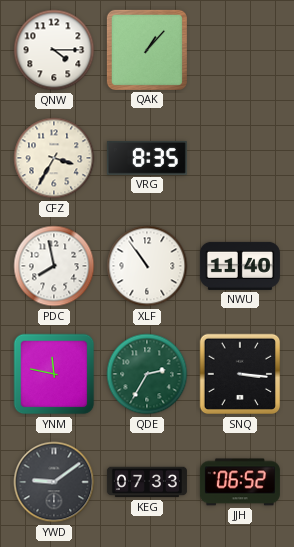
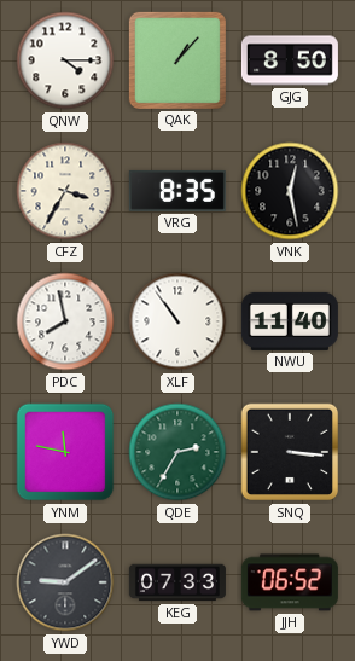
GJG: none -> 8:50
VNK: none -> 12:28
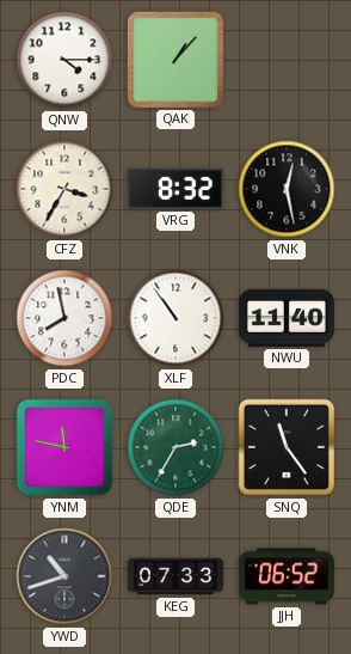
GJG: 8:50 -> none
VRG: 8:35 -> 8:32
SNQ: 3:16 -> 11:24
YWD: 9:09 -> 10:42
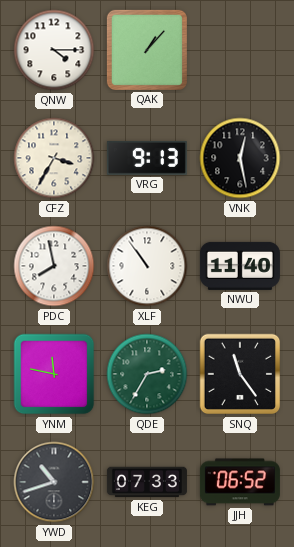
VRG: 8:32 -> 9:13
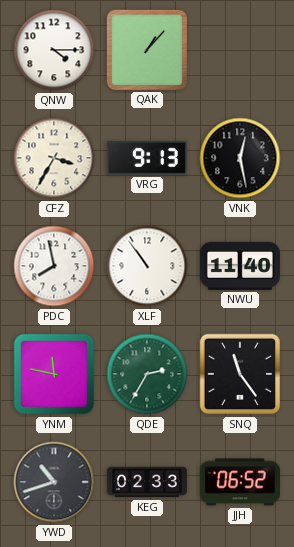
KEG: 07:33 -> 02:33
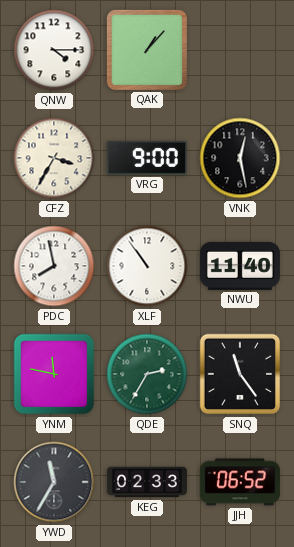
VRG: 9:13 -> 9:00
YWD: 10:42 -> 11:35
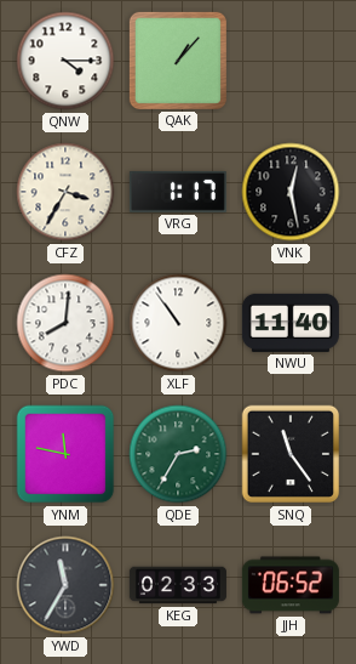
VRG: 9:00 -> 1:17
PDC: 7:58 -> 8:01
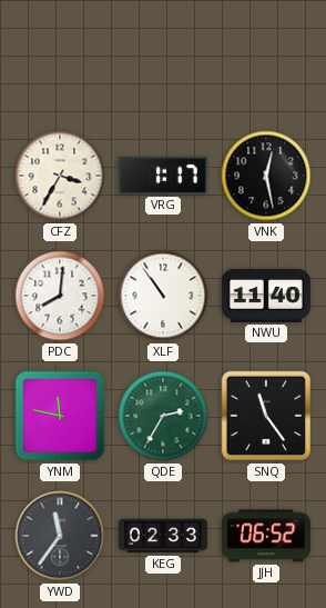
QNW: 4:15 -> none
QAK: 1:07 -> none
YWD: 11:35 -> 11:36
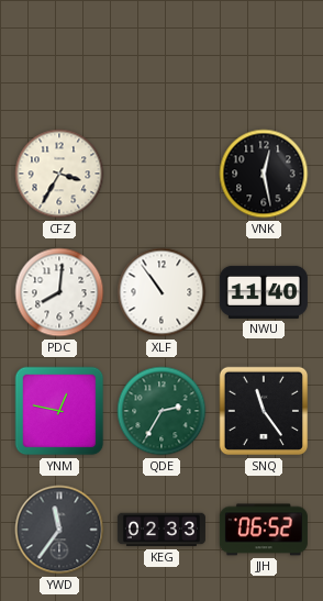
VRG: 1:17 -> none
YNM: 11:47 -> 12:47
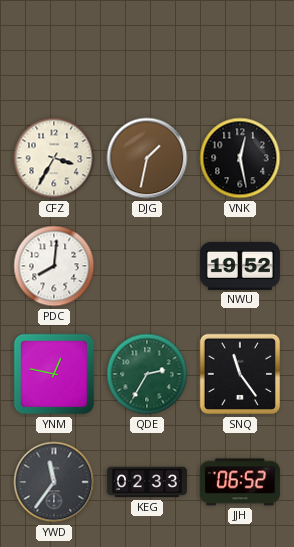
DJG: none -> 1:32
XLF: 10:54 -> none
NWU: 11:40 -> 19:52
